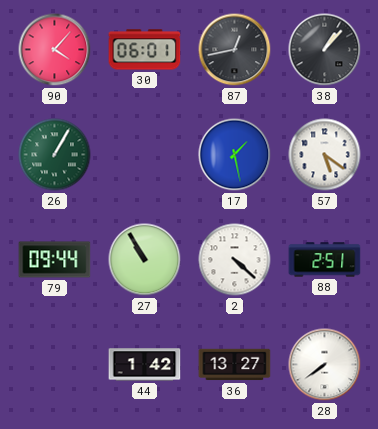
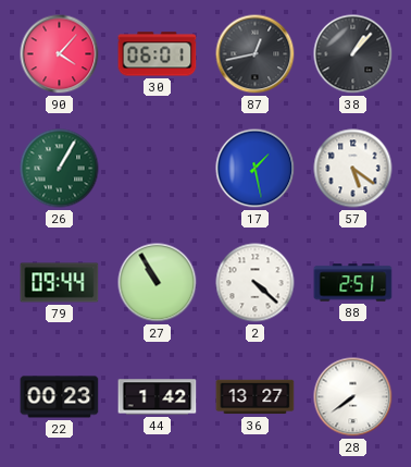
22: none -> 00:23
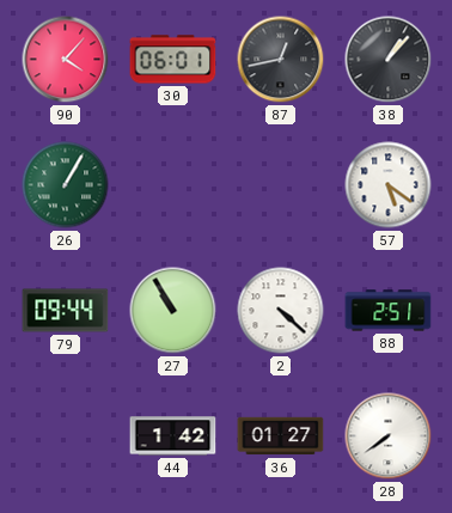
17: 1:28 -> none
22: 00:23 -> none
36: 13:27 -> 01:27
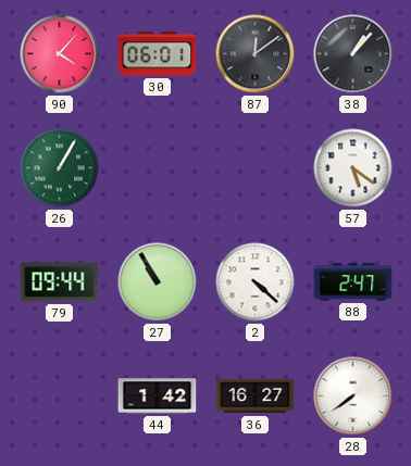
87: 12:43 -> 12:09
88: 2:51 -> 2:47
36: 01:27 -> 16:27
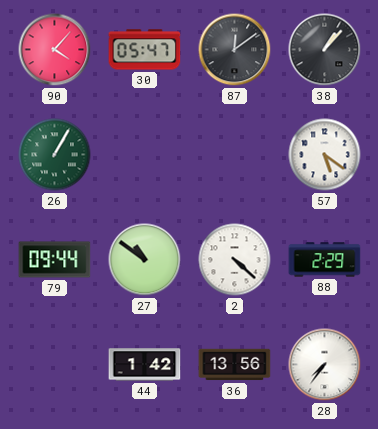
30: 06:01 -> 05:47
27: 10:55 -> 10:51
88: 2:47 -> 2:29
36: 16:27 -> 13:56
28: 7:39 -> 7:36
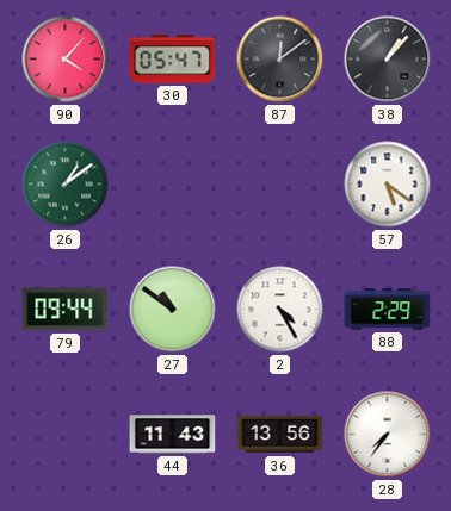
26: 1:05 -> 1:09
2: 4:22 -> 4:25
44: 1:42 -> 11:43
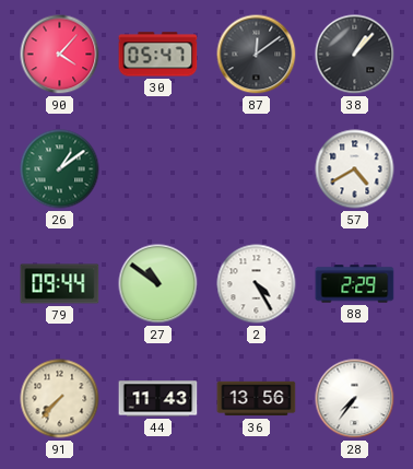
57: 5:21 -> 4:40
91: none -> 7:37
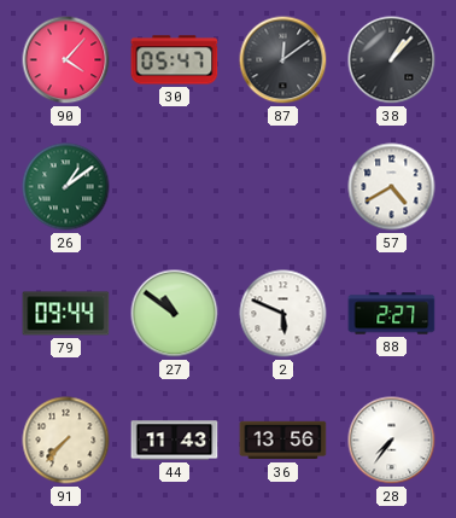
2: 4:25 -> 5:49
88: 2:29 -> 2:27
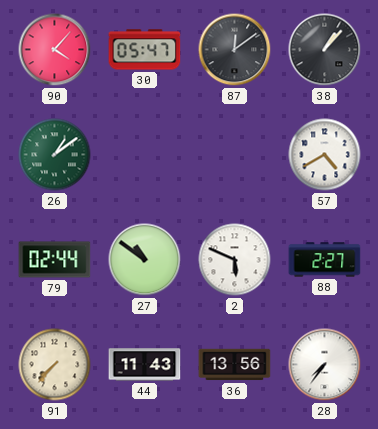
79: 09:44 -> 02:44
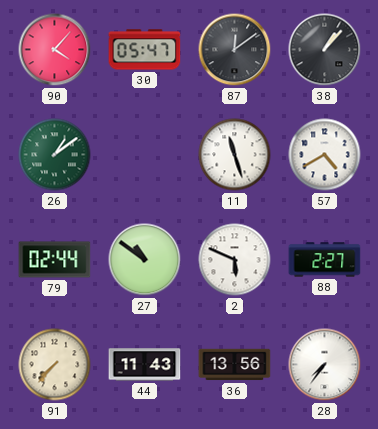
11: none -> 11:27
